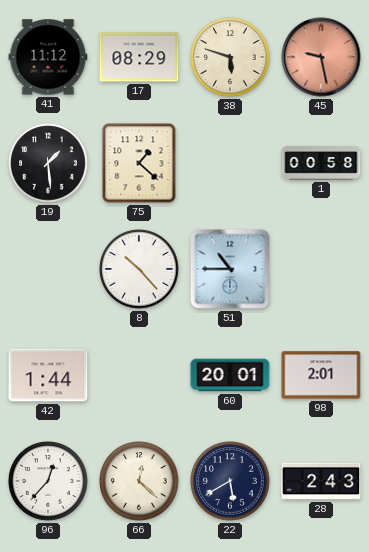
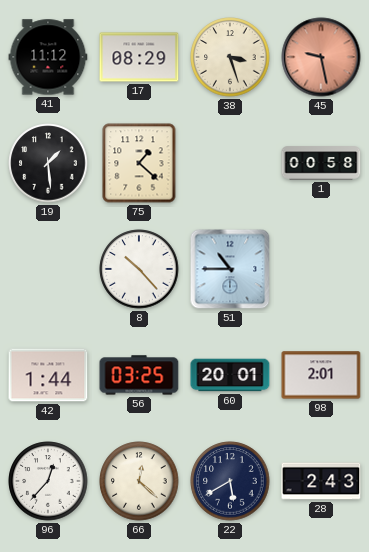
38: 5:48 -> 3:27
56: none -> 03:25
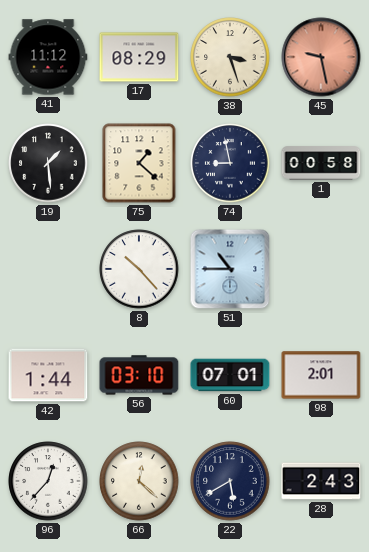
74: none -> 8:58
56: 03:25 -> 03:10
60: 20:01 -> 07:01
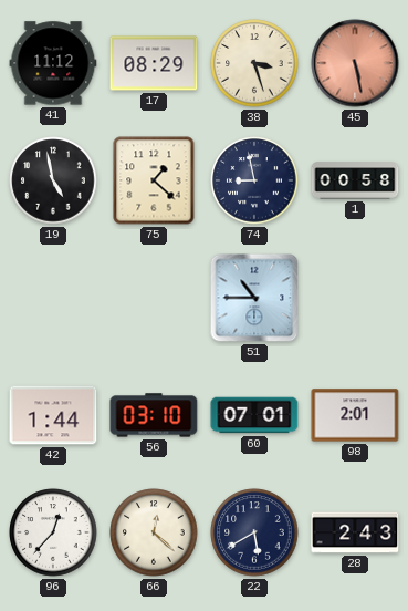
45: 9:28 -> 5:28
19: 1:29 -> 4:58
8: 10:23 -> none
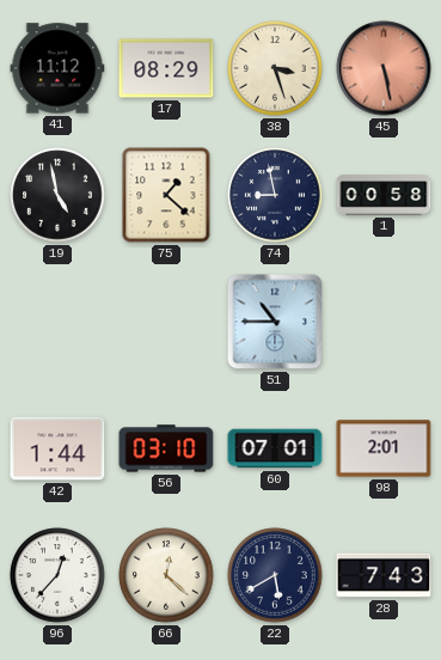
28: 2:43 -> 7:43
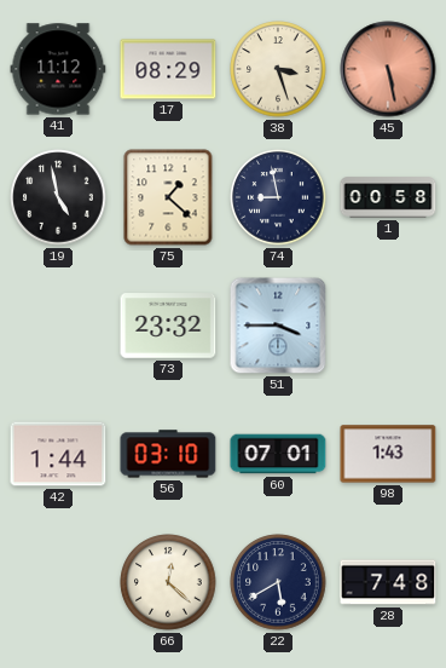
73: none -> 23:32
51: 10:45 -> 3:45
98: 2:01 -> 1:43
96: 12:37 -> none
28: 7:43 -> 7:48
